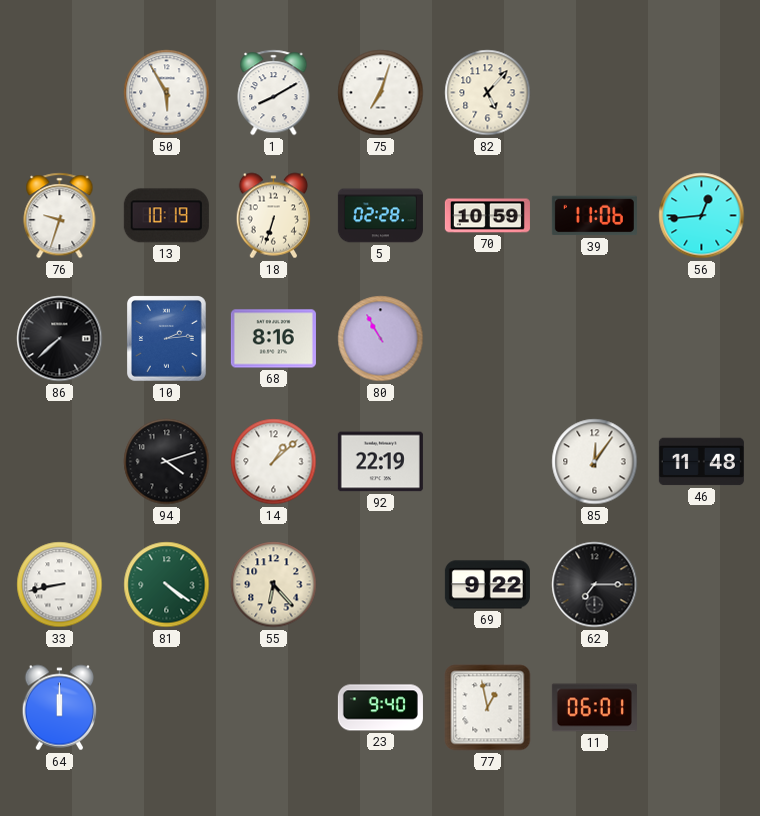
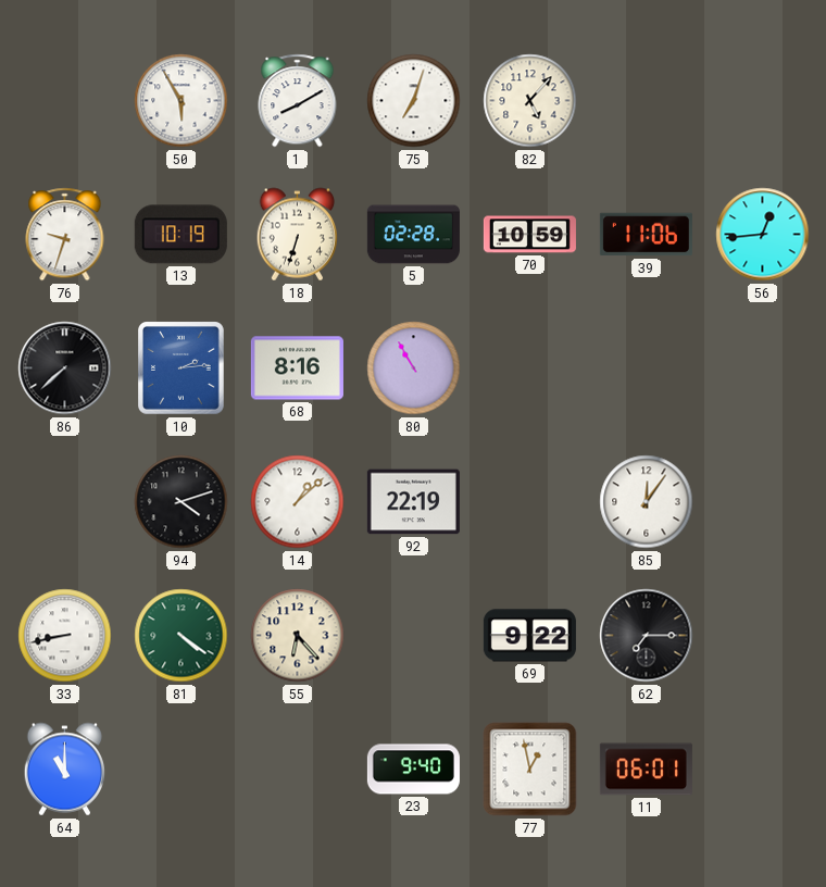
46: 11:48 -> none
64: 12:00 -> 11:00
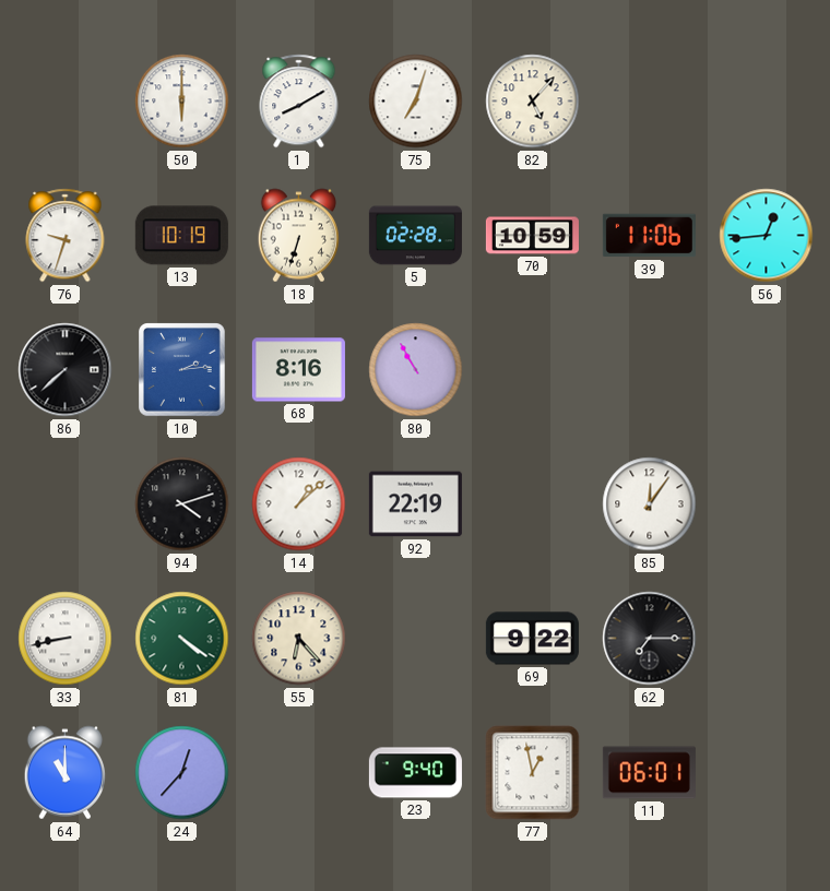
50: 5:55 -> 6:00
24: none -> 12:37
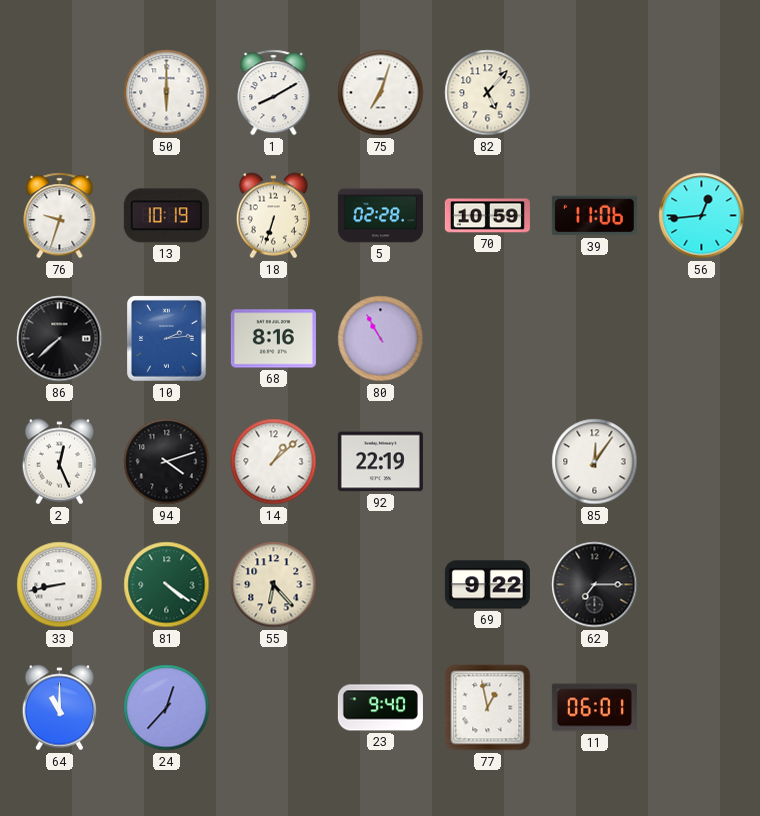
2: none -> 12:26
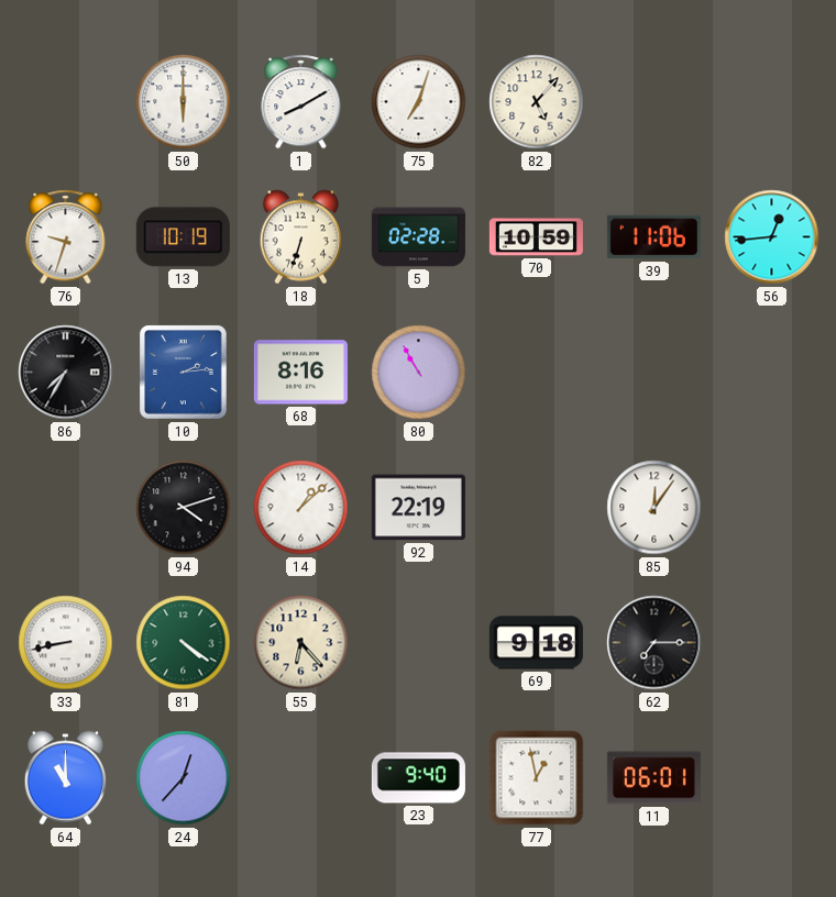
86: 7:38 -> 7:35
2: 12:26 -> none
69: 9:22 -> 9:18
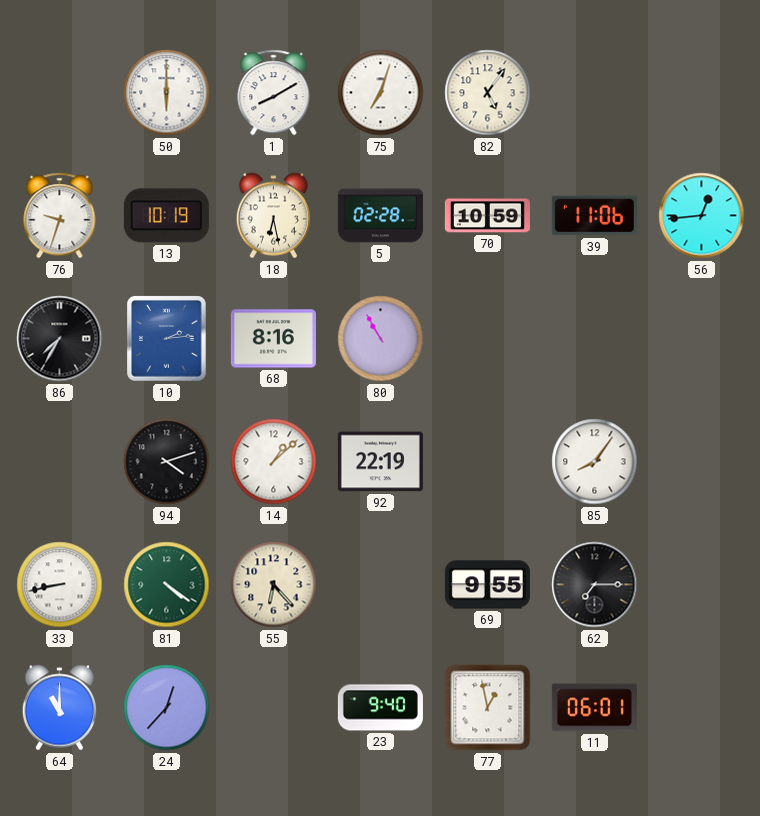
82: 5:07 -> 5:06
18: 6:33 -> 6:28
85: 12:06 -> 8:06
69: 9:18 -> 9:55
